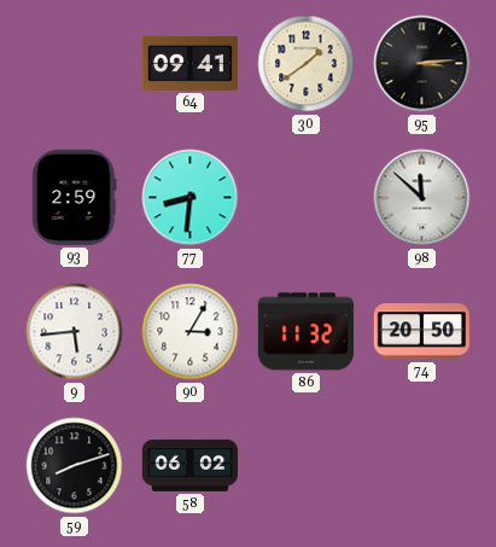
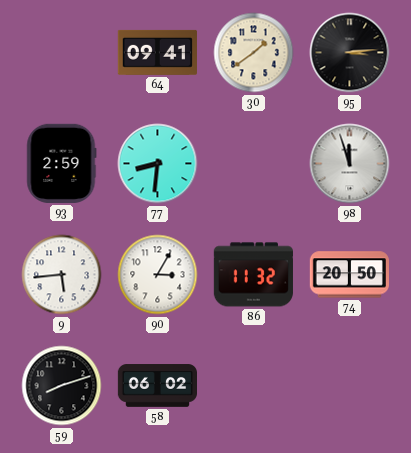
98: 11:52 -> 11:57
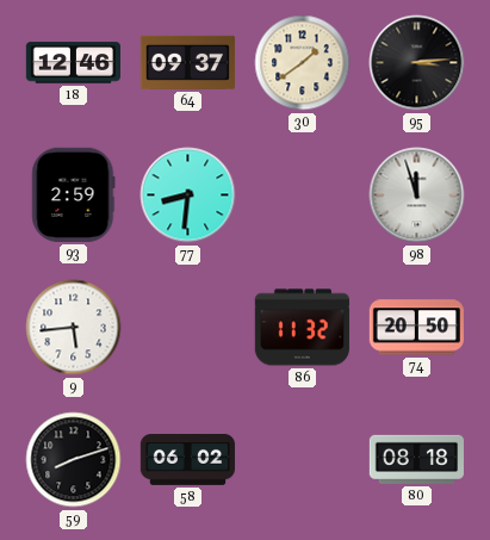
18: none -> 12:46
64: 09:41 -> 09:37
90: 3:05 -> none
80: none -> 08:18
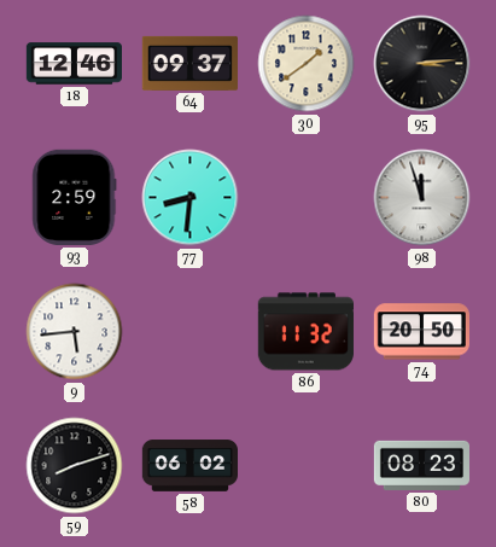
80: 08:18 -> 08:23
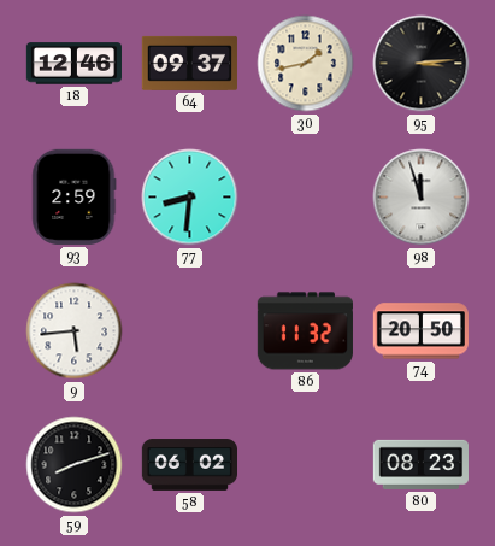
30: 1:39 -> 1:43
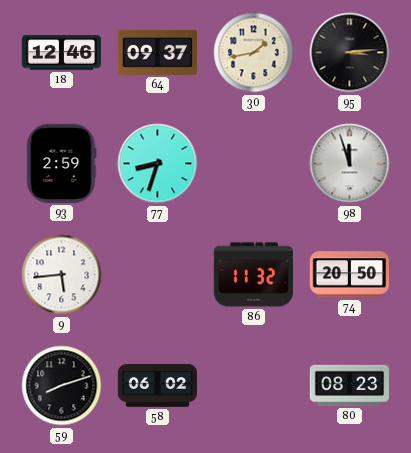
77: 8:31 -> 8:33
